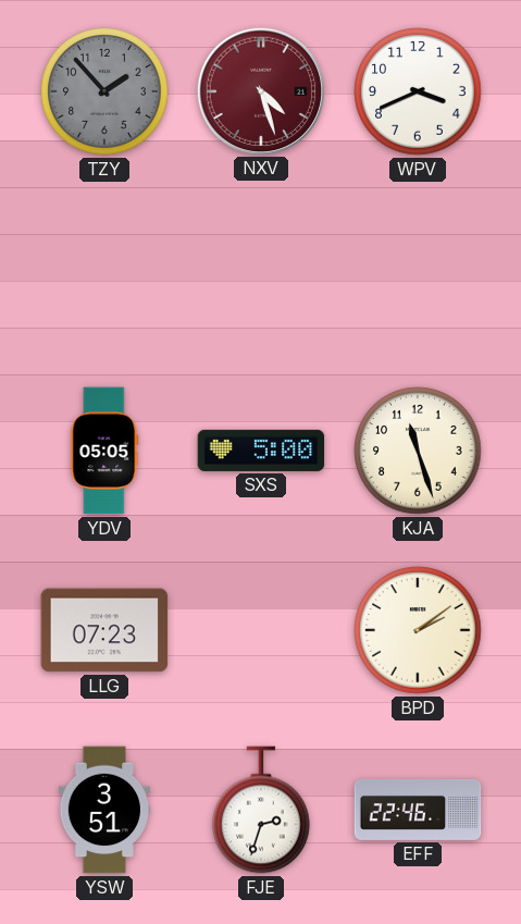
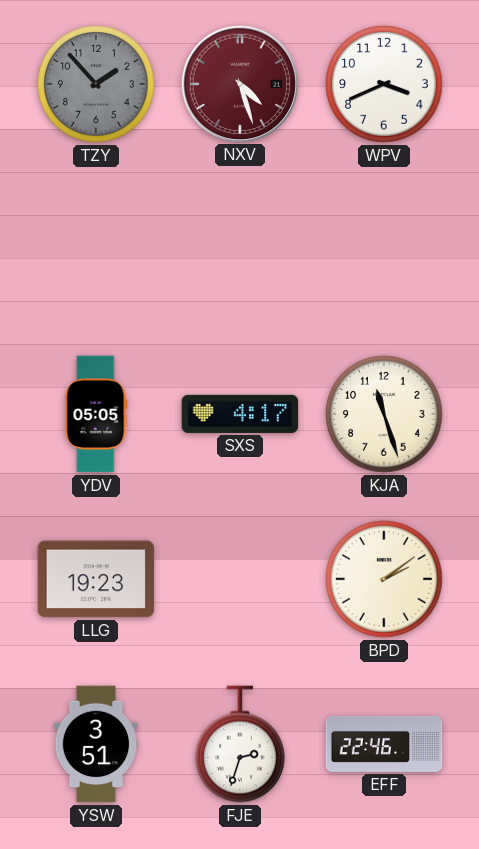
SXS: 5:00 -> 4:17
LLG: 07:23 -> 19:23
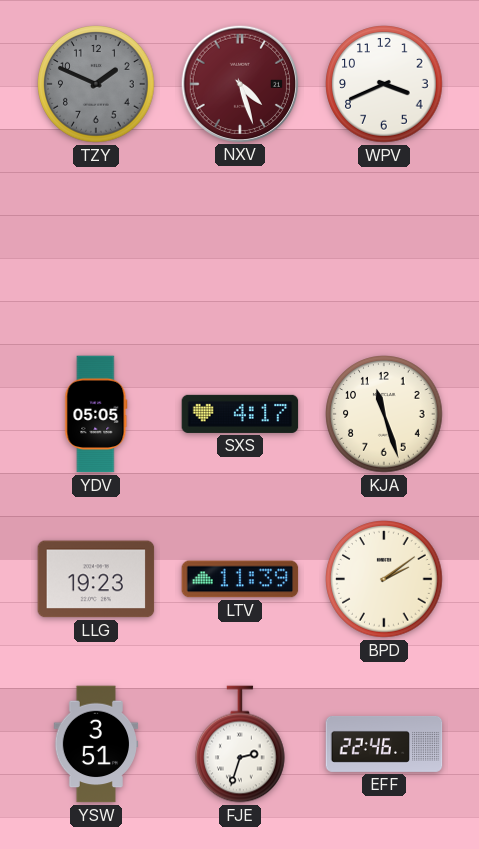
TZY: 1:53 -> 1:49
LTV: none -> 11:39
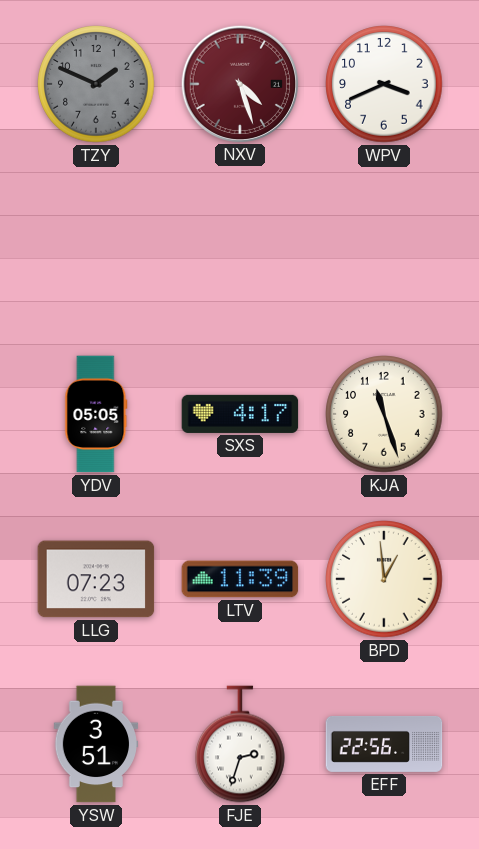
LLG: 19:23 -> 07:23
BPD: 2:09 -> 12:59
EFF: 22:46 -> 22:56
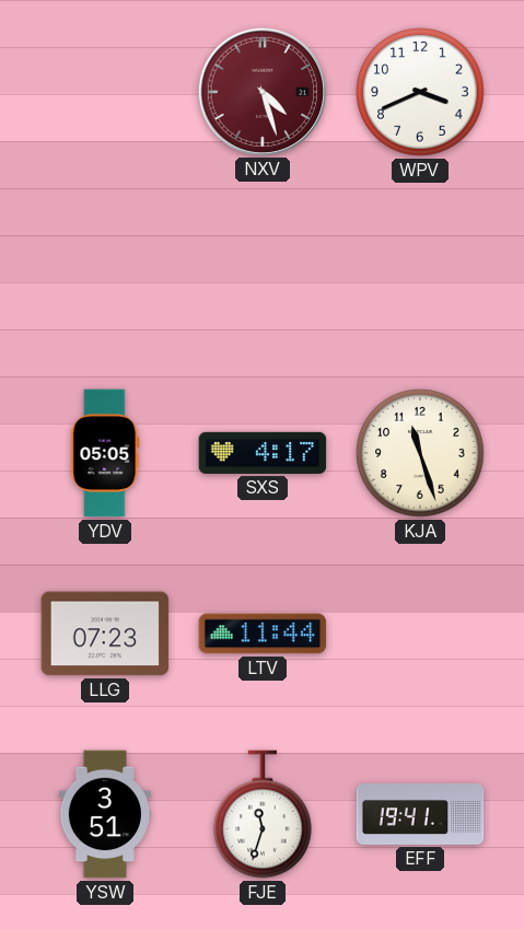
TZY: 1:49 -> none
LTV: 11:39 -> 11:44
BPD: 12:59 -> none
FJE: 2:33 -> 11:33
EFF: 22:56 -> 19:41
